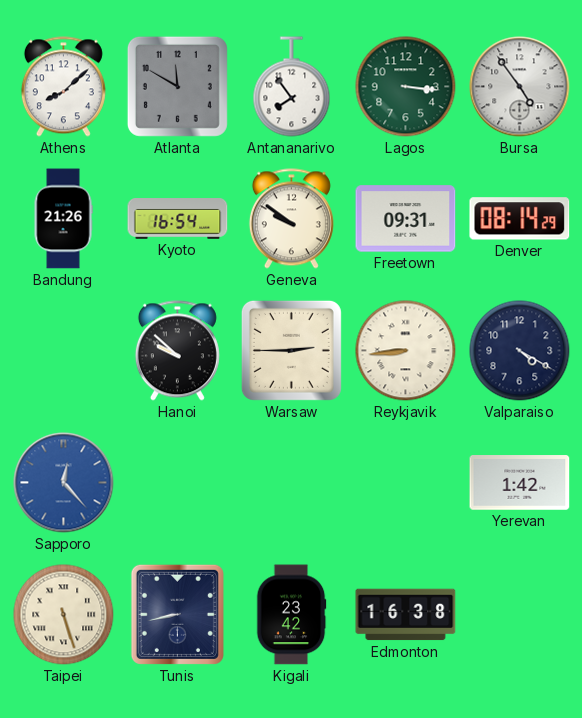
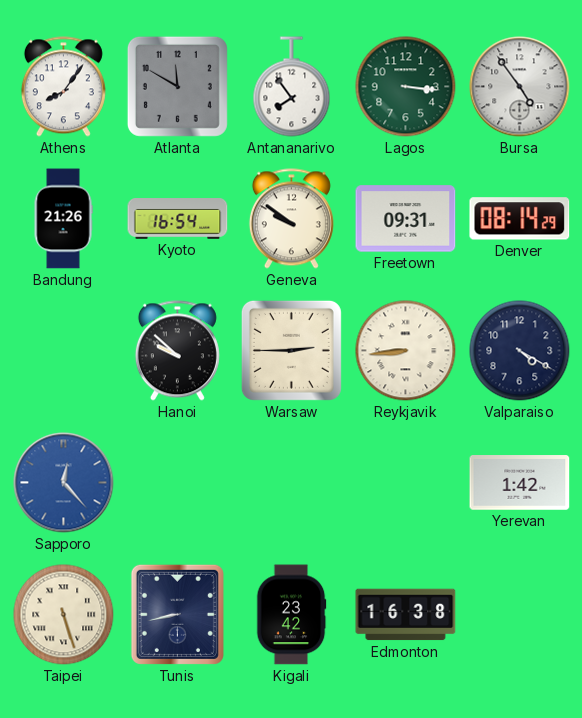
Athens: 8:08 -> 8:06
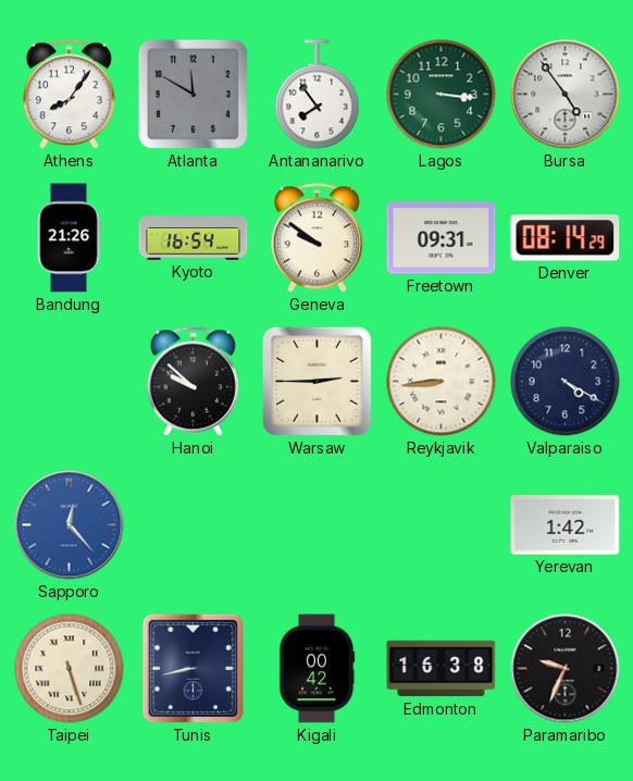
Kigali: 23:42 -> 00:42
Paramaribo: none -> 9:34
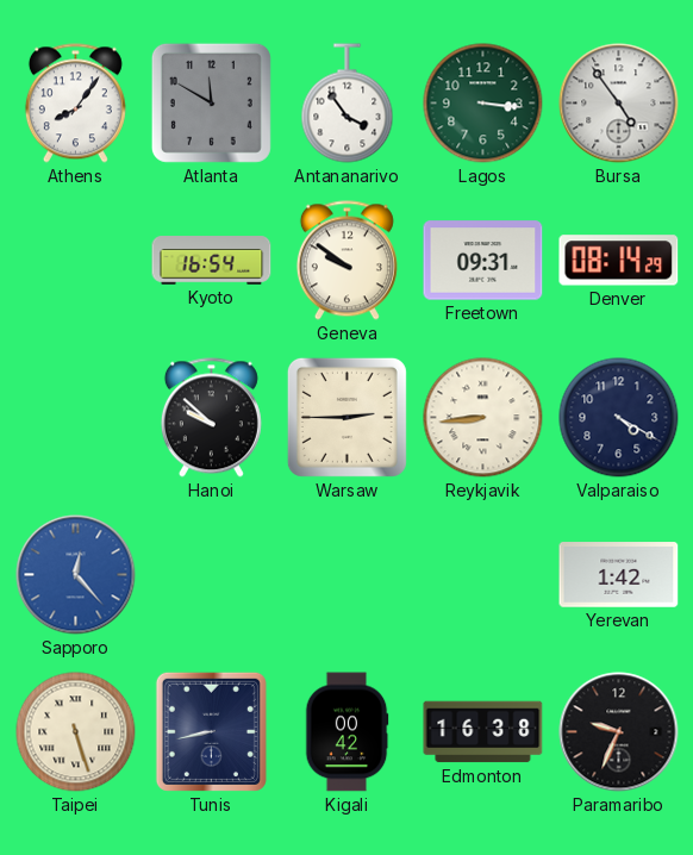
Antananarivo: 7:54 -> 3:54
Bandung: 21:26 -> none
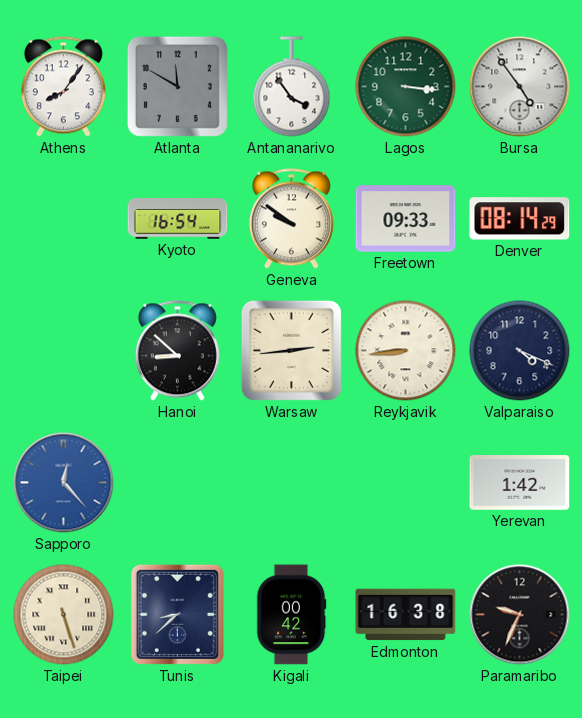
Freetown: 09:31 -> 09:33
Hanoi: 9:52 -> 8:52
Warsaw: 2:45 -> 2:44
Valparaiso: 4:20 -> 4:19
Tunis: 8:43 -> 8:38
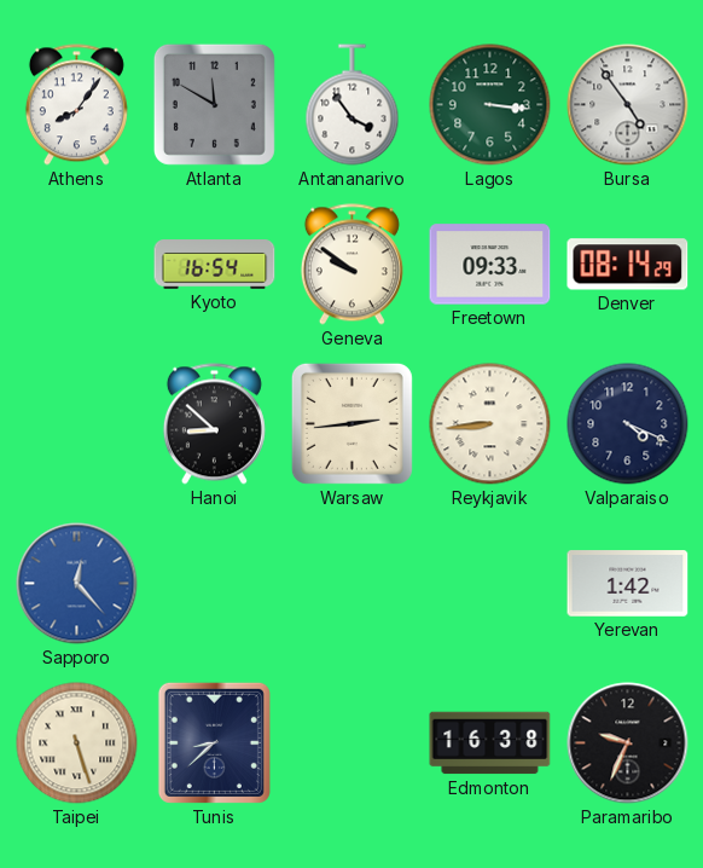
Kigali: 00:42 -> none
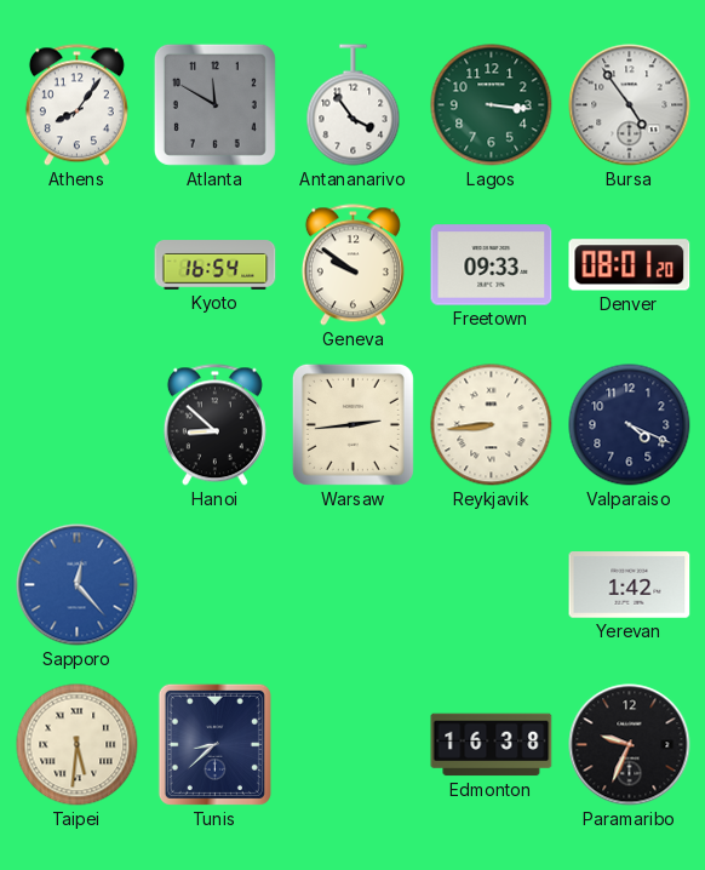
Denver: 08:14 -> 08:01
Taipei: 5:27 -> 5:31
